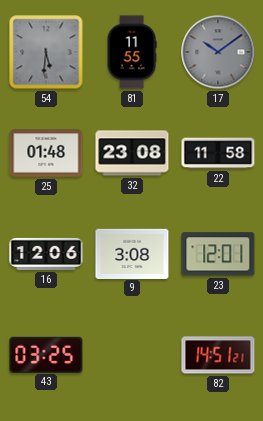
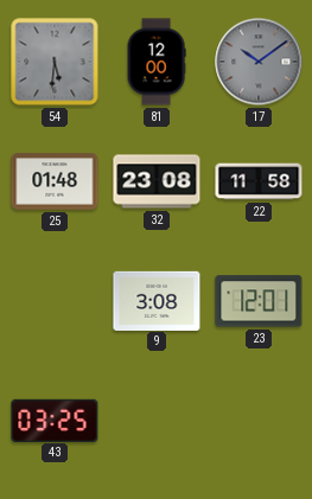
81: 11:55 -> 12:00
16: 12:06 -> none
82: 14:51 -> none
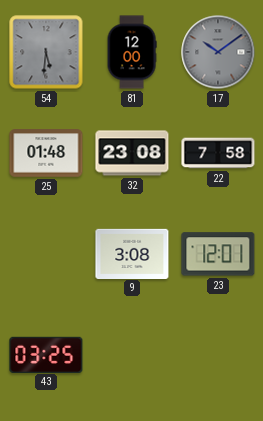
22: 11:58 -> 7:58
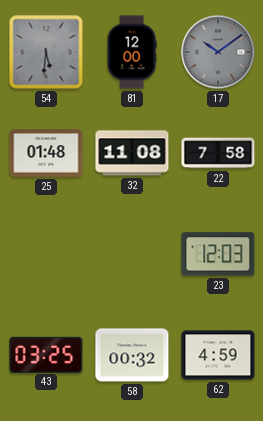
32: 23:08 -> 11:08
9: 3:08 -> none
23: 12:01 -> 12:03
58: none -> 00:32
62: none -> 4:59
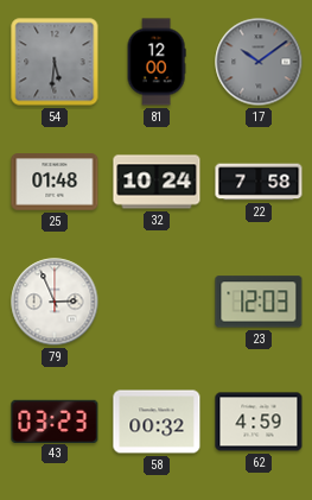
32: 11:08 -> 10:24
79: none -> 2:56
43: 03:25 -> 03:23
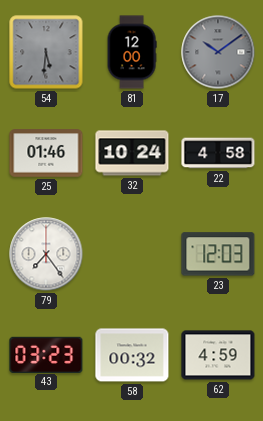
25: 01:48 -> 01:46
22: 7:58 -> 4:58
79: 2:56 -> 7:24
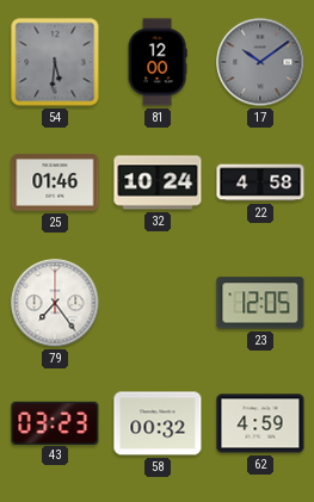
23: 12:03 -> 12:05
